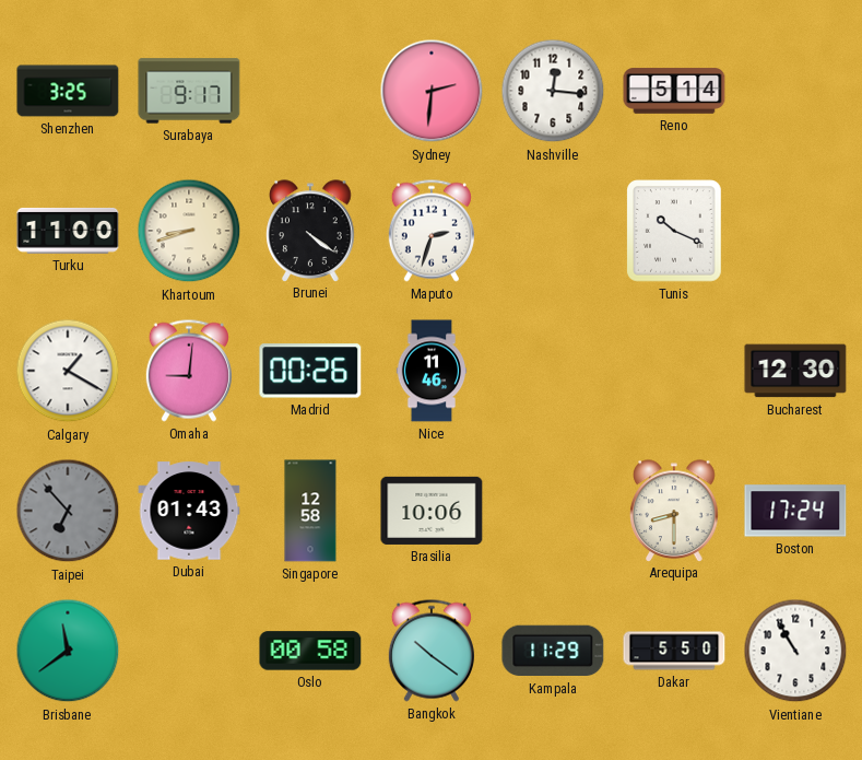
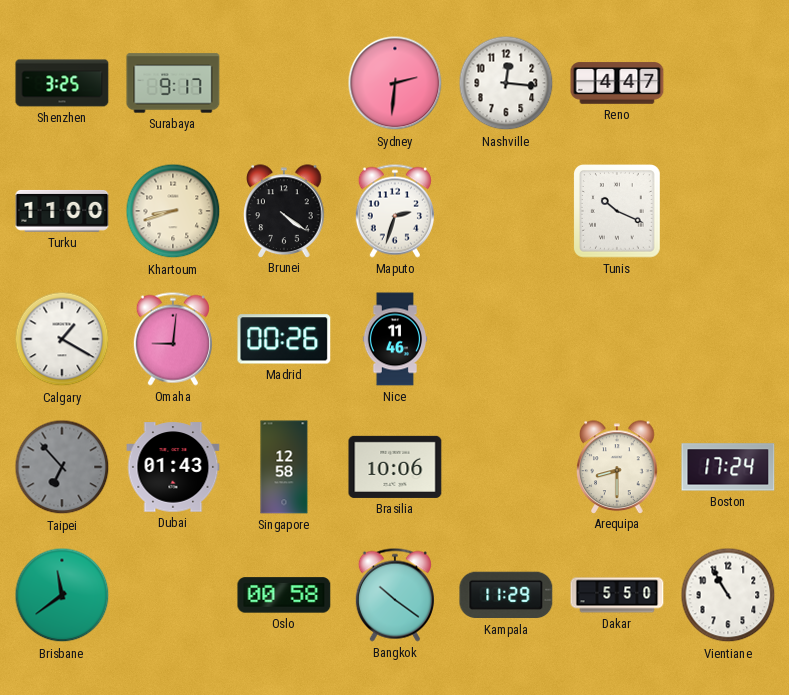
Reno: 5:14 -> 4:47
Bucharest: 12:30 -> none
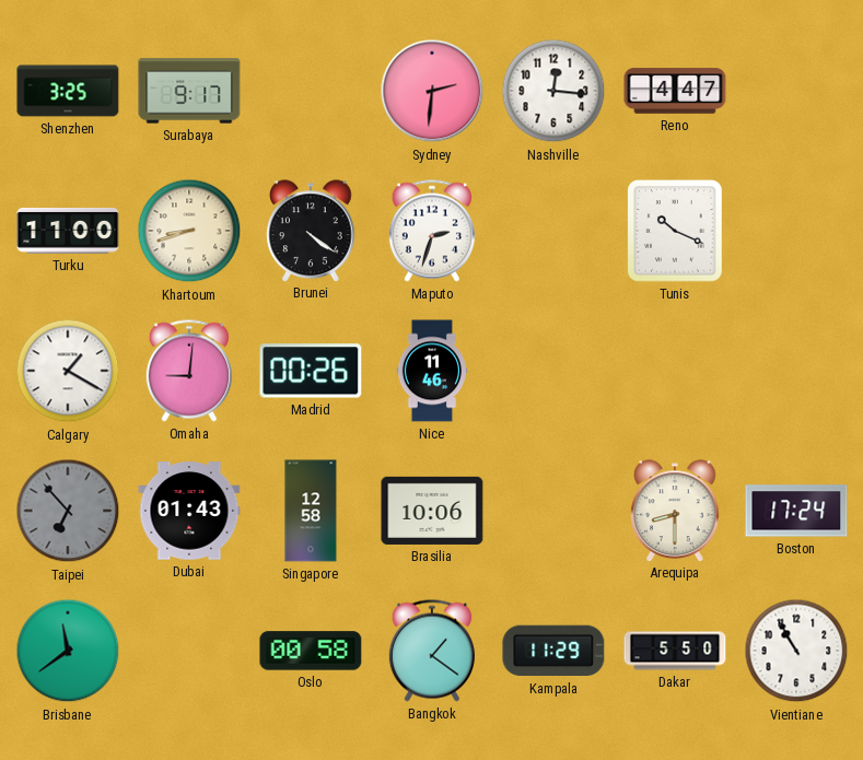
Bangkok: 10:21 -> 1:21
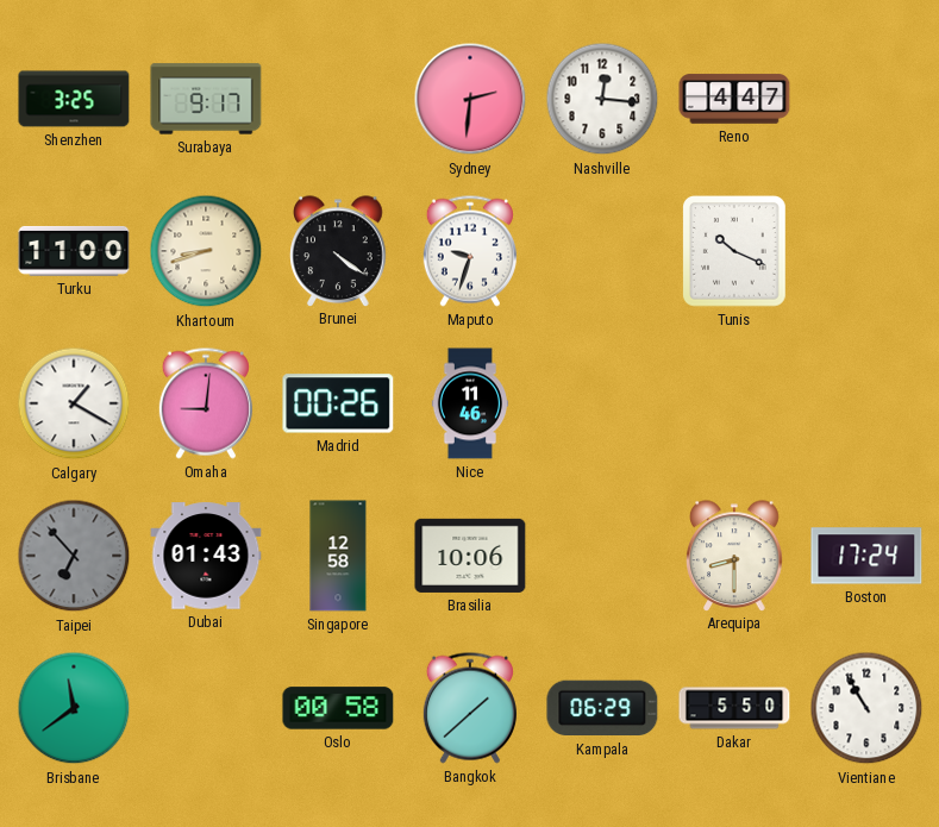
Maputo: 2:33 -> 9:33
Bangkok: 1:21 -> 1:38
Kampala: 11:29 -> 06:29
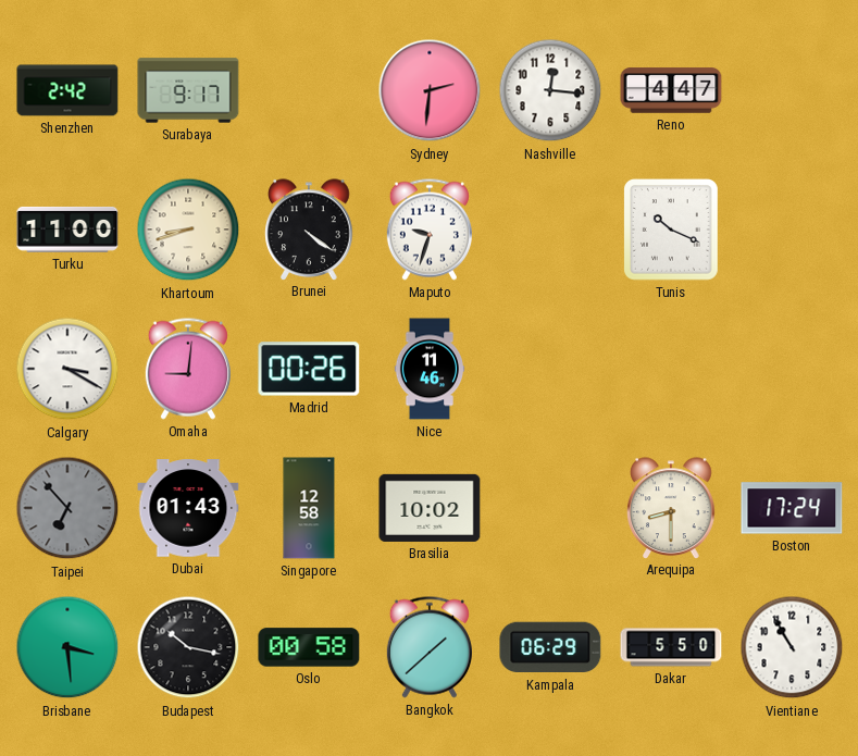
Shenzhen: 3:25 -> 2:42
Calgary: 1:20 -> 3:20
Brasilia: 10:06 -> 10:02
Brisbane: 11:39 -> 3:29
Budapest: none -> 10:17
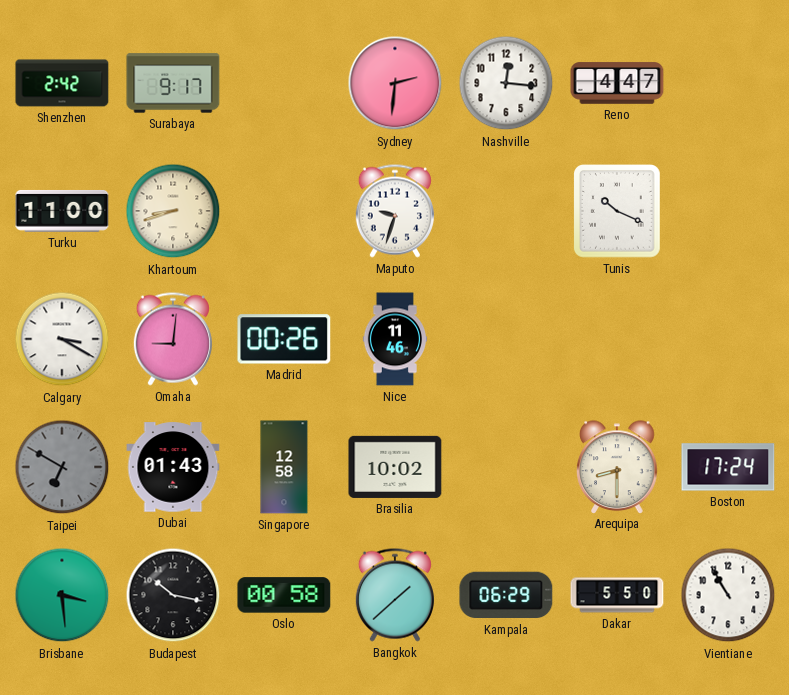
Brunei: 4:21 -> none
Taipei: 6:53 -> 6:50
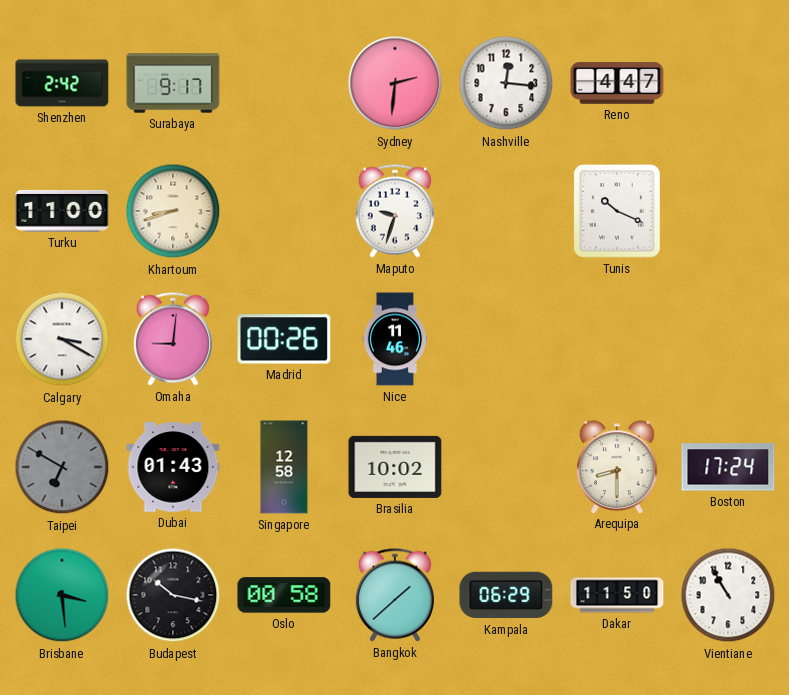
Dakar: 5:50 -> 11:50
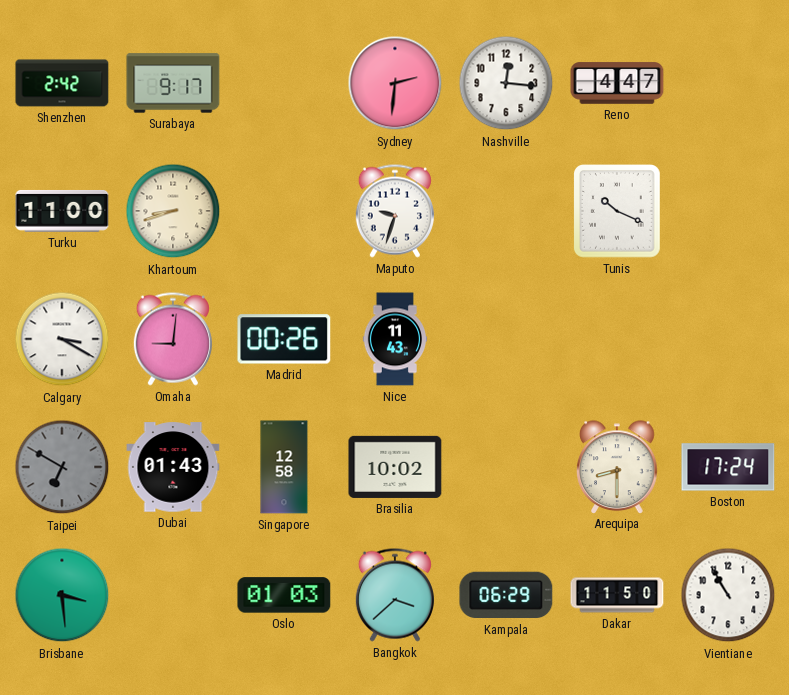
Nice: 11:46 -> 11:43
Budapest: 10:17 -> none
Oslo: 00:58 -> 01:03
Bangkok: 1:38 -> 3:38
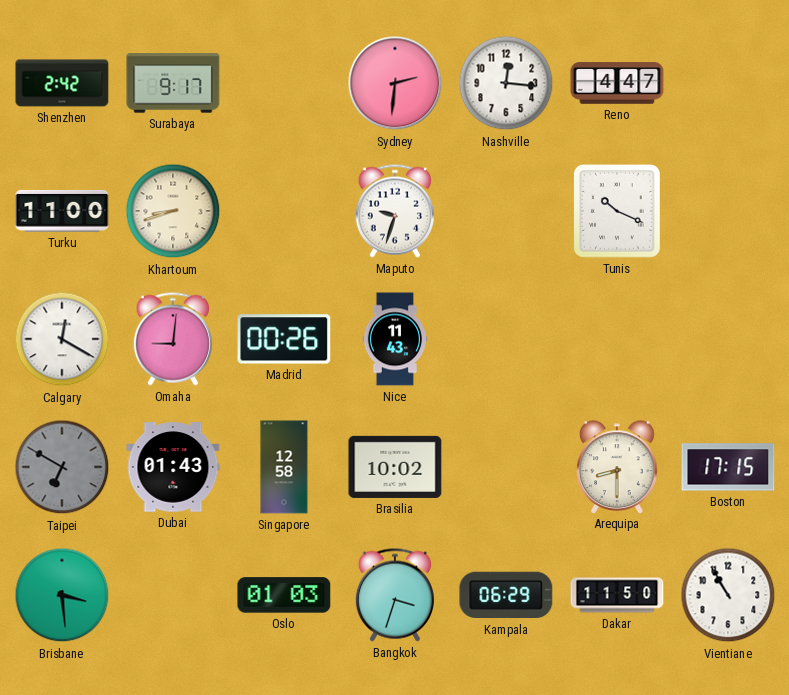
Calgary: 3:20 -> 12:20
Boston: 17:24 -> 17:15
Bangkok: 3:38 -> 3:33
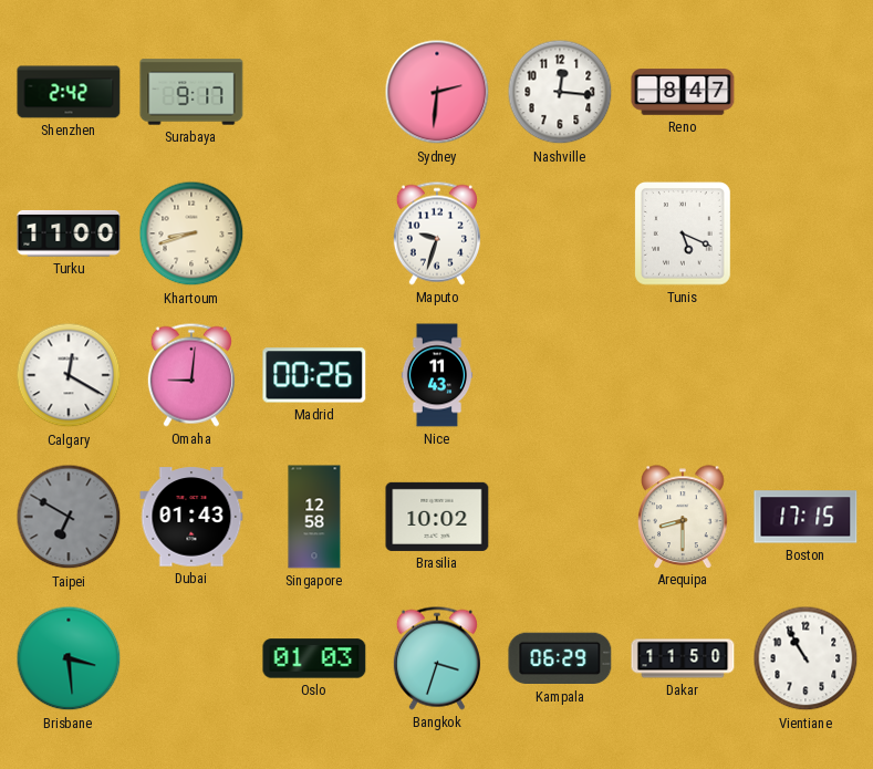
Reno: 4:47 -> 8:47
Tunis: 10:19 -> 5:19
